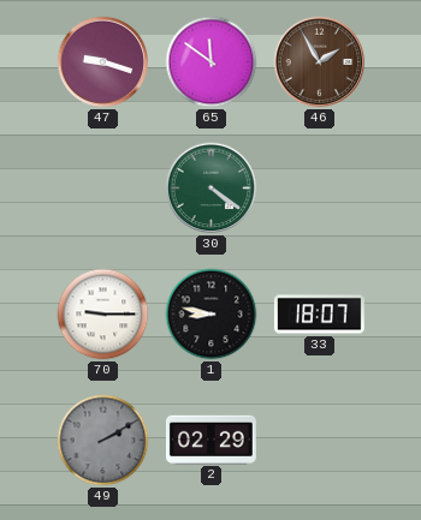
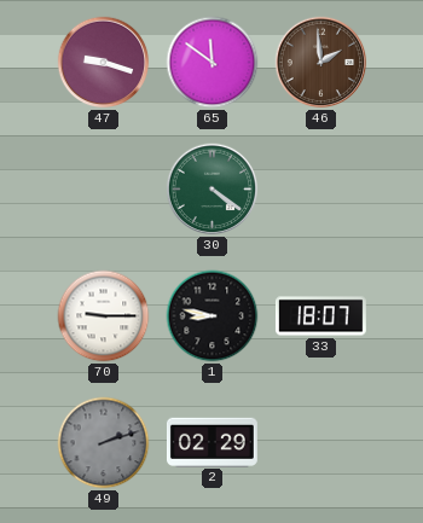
46: 1:55 -> 1:59
49: 2:10 -> 2:12
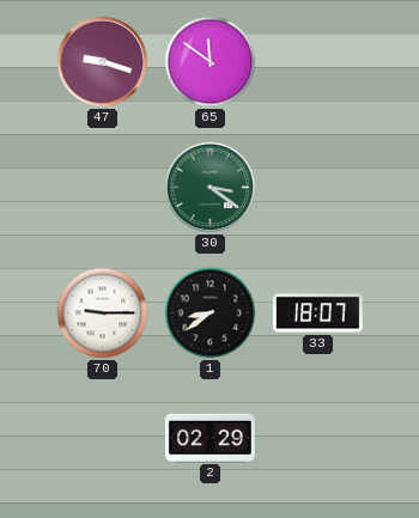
46: 1:59 -> none
30: 4:21 -> 3:21
1: 8:47 -> 8:39
49: 2:12 -> none
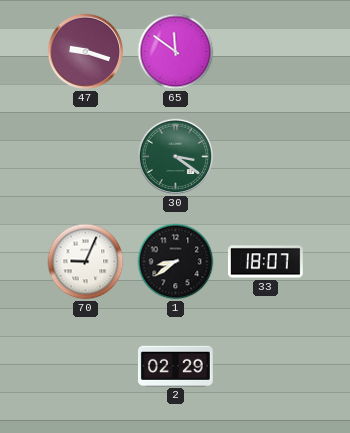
70: 9:15 -> 9:04
